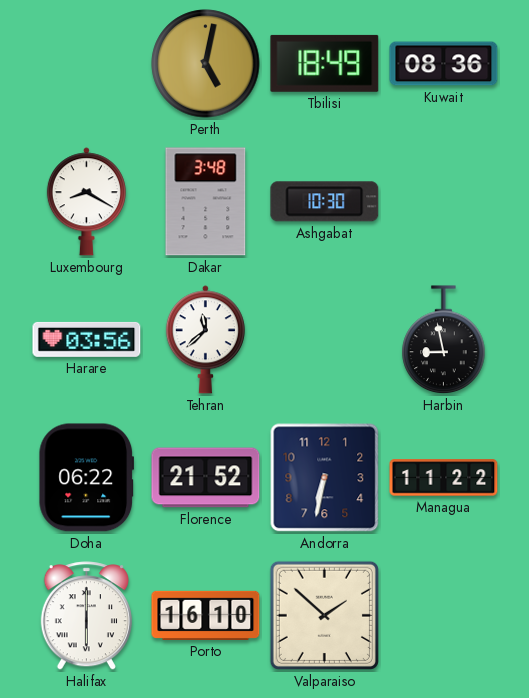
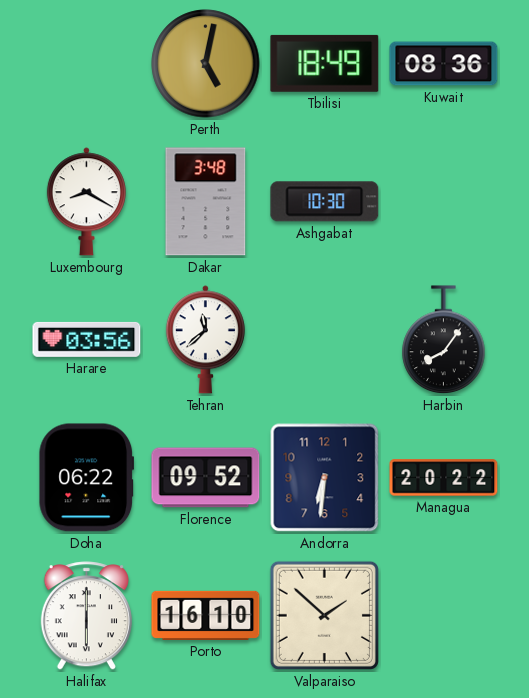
Harbin: 8:58 -> 8:06
Florence: 21:52 -> 09:52
Andorra: 6:32 -> 6:31
Managua: 11:22 -> 20:22
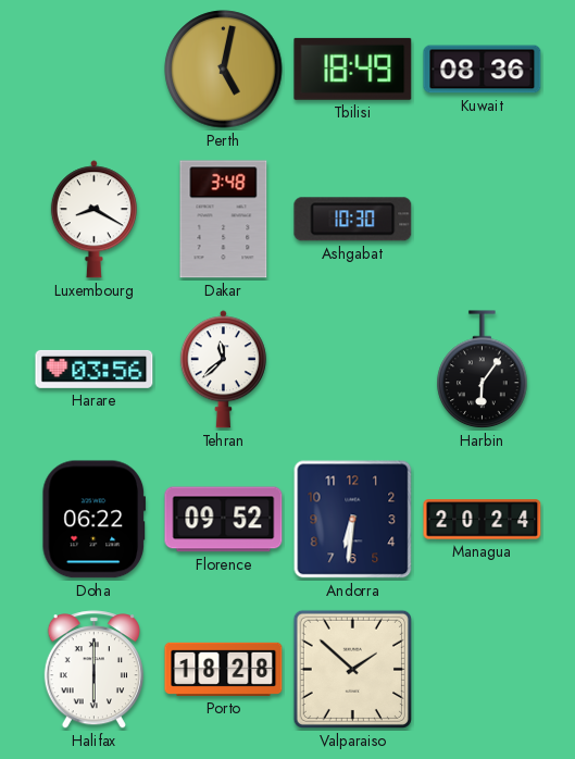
Harbin: 8:06 -> 6:06
Managua: 20:22 -> 20:24
Porto: 16:10 -> 18:28
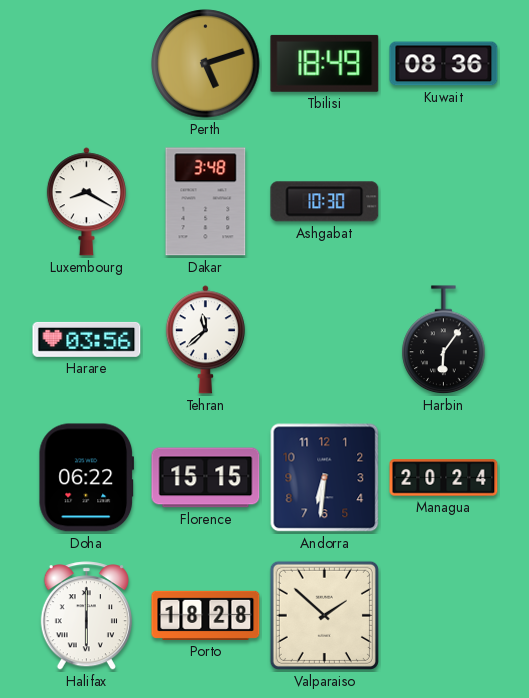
Perth: 5:02 -> 5:12
Florence: 09:52 -> 15:15
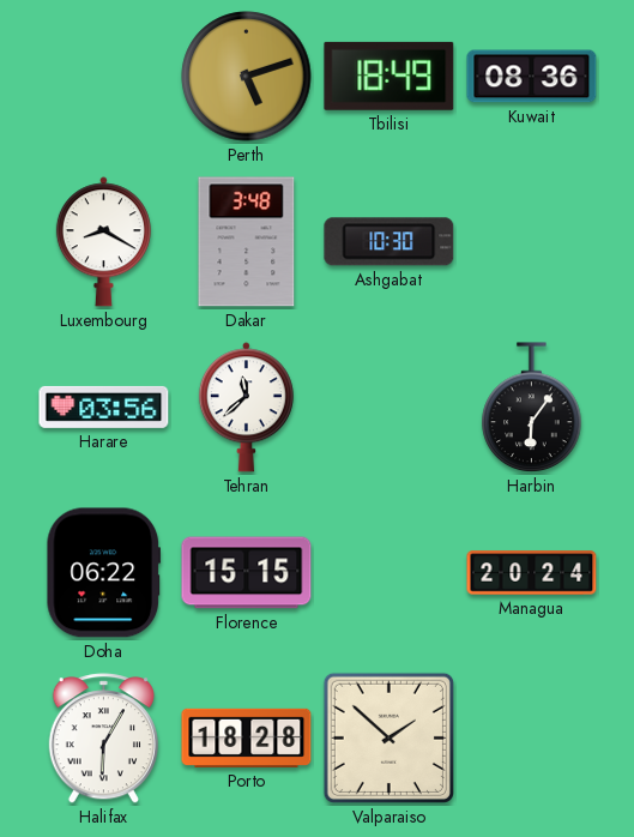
Andorra: 6:31 -> none
Halifax: 6:00 -> 6:05
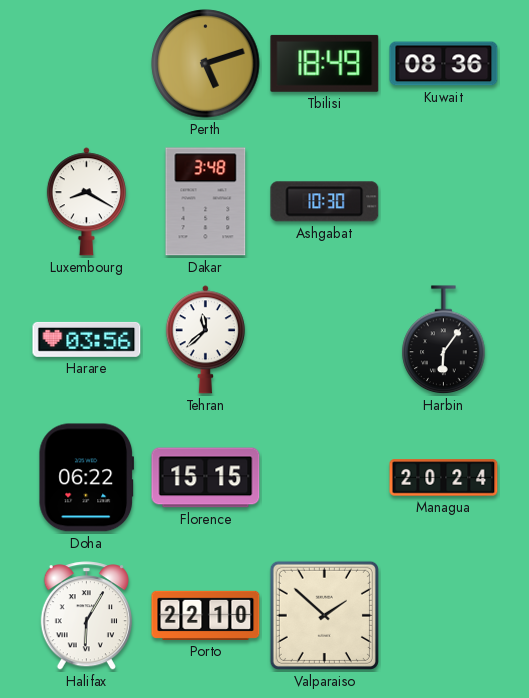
Porto: 18:28 -> 22:10
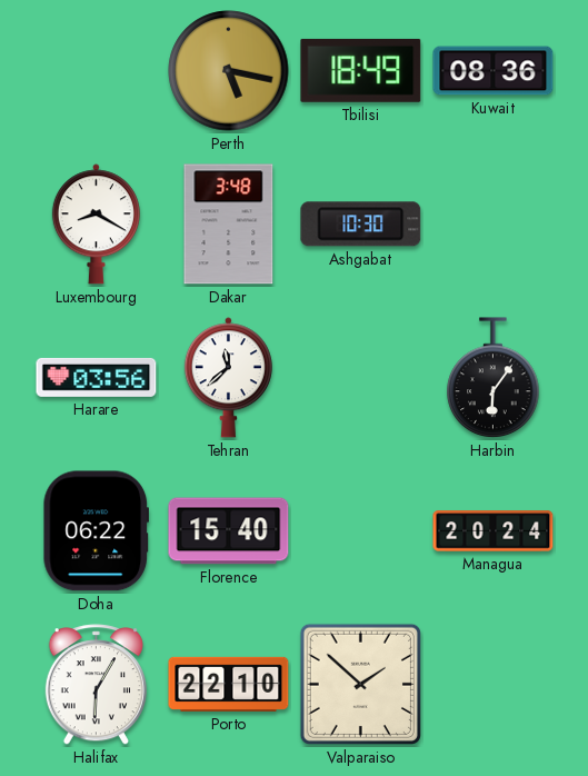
Perth: 5:12 -> 5:17
Florence: 15:15 -> 15:40
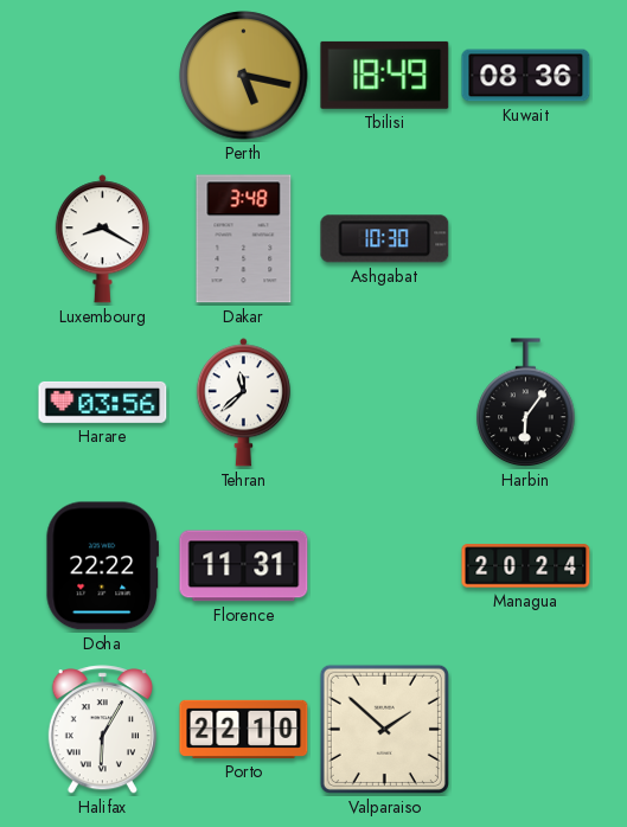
Doha: 06:22 -> 22:22
Florence: 15:40 -> 11:31
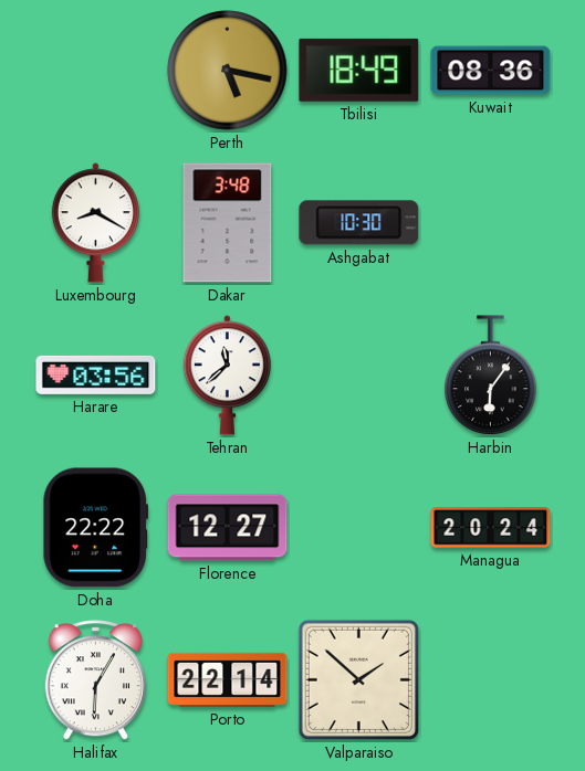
Florence: 11:31 -> 12:27
Porto: 22:10 -> 22:14
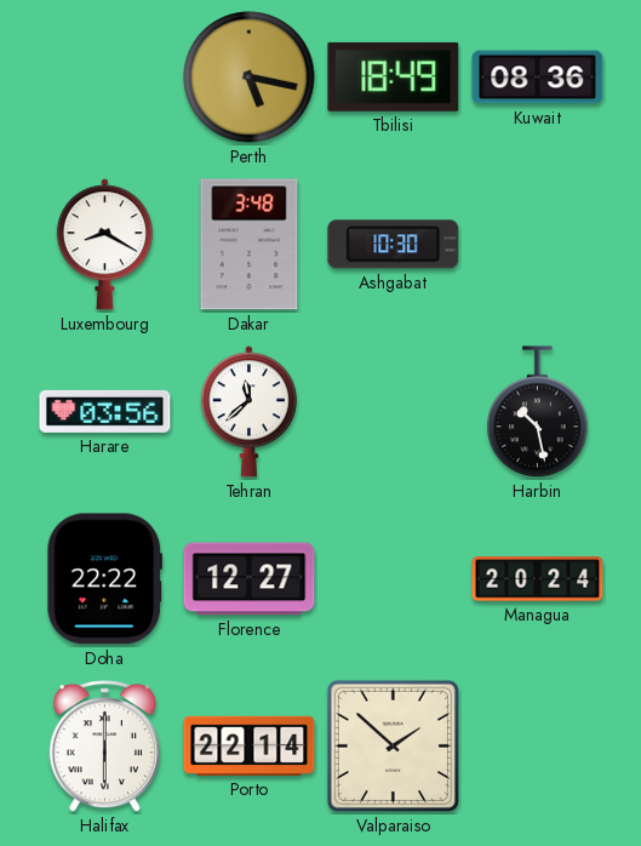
Harbin: 6:06 -> 10:28
Halifax: 6:05 -> 6:00
